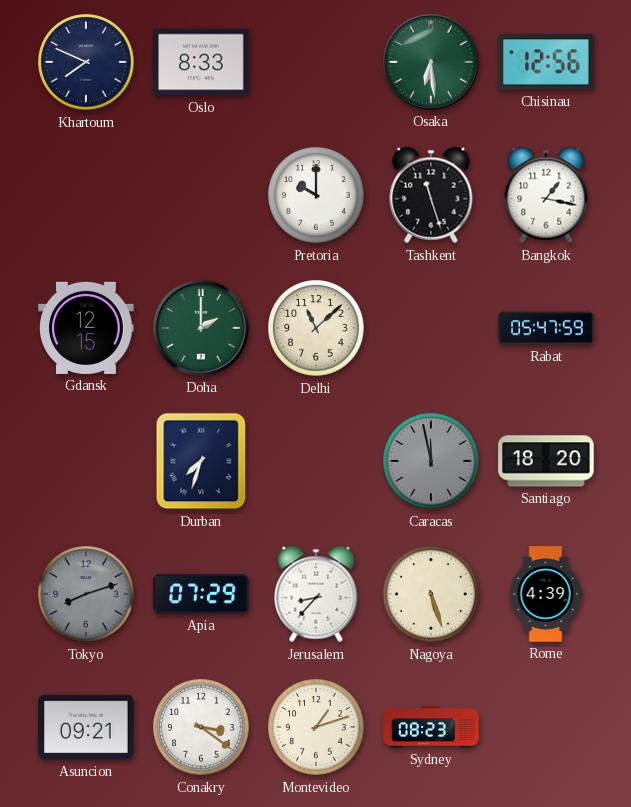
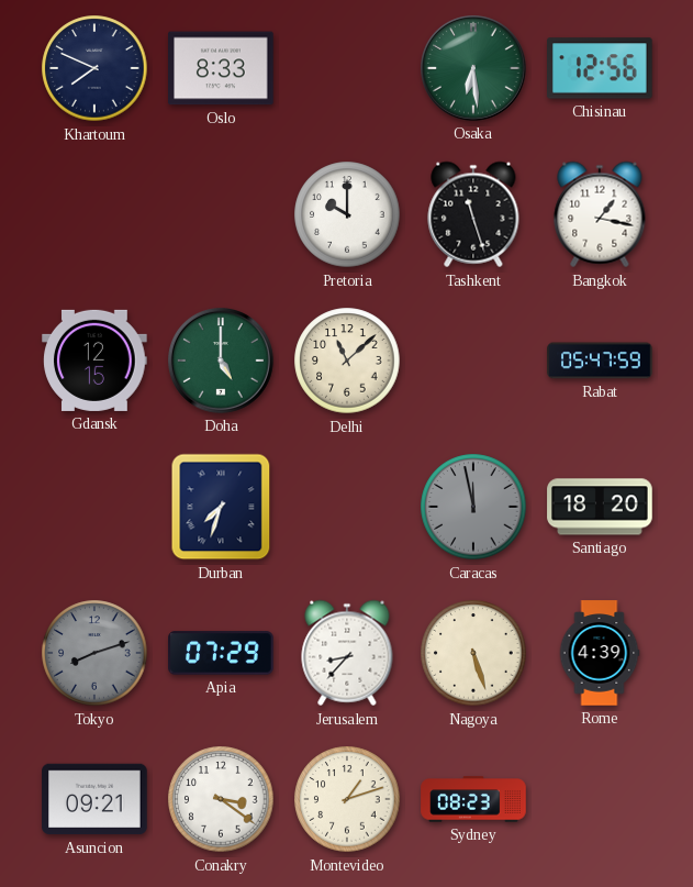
Doha: 2:00 -> 5:00
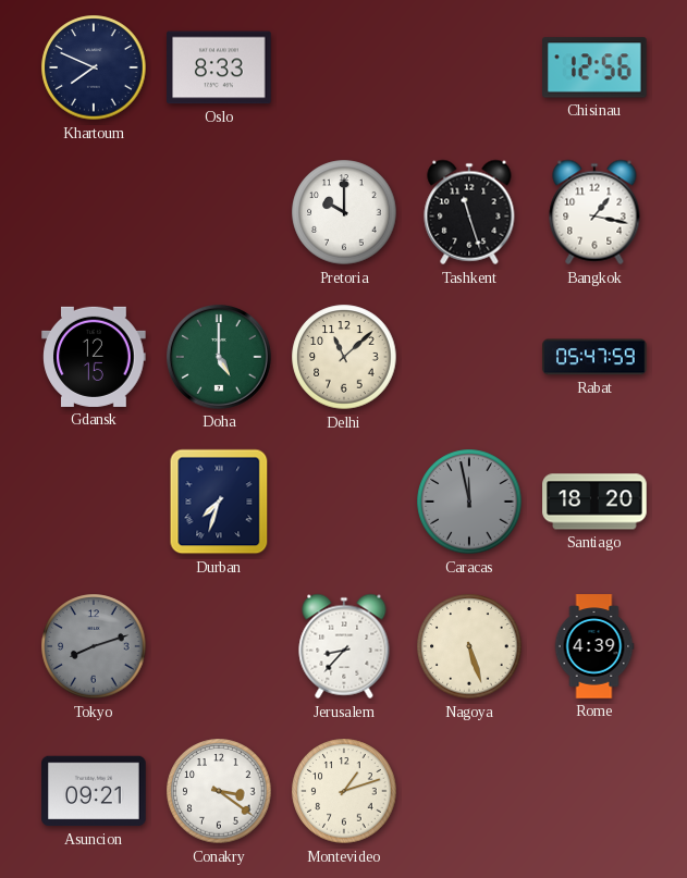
Osaka: 6:29 -> none
Apia: 07:29 -> none
Sydney: 08:23 -> none
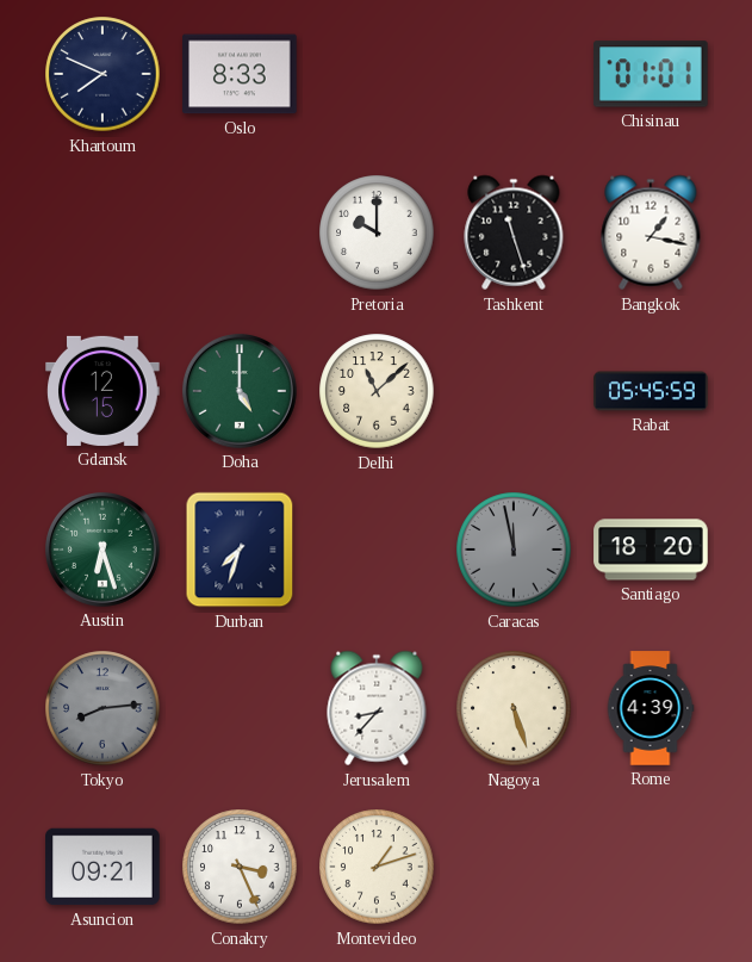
Chisinau: 12:56 -> 01:01
Rabat: 05:47 -> 05:45
Austin: none -> 6:27
Tokyo: 8:12 -> 8:14
Conakry: 3:21 -> 3:26
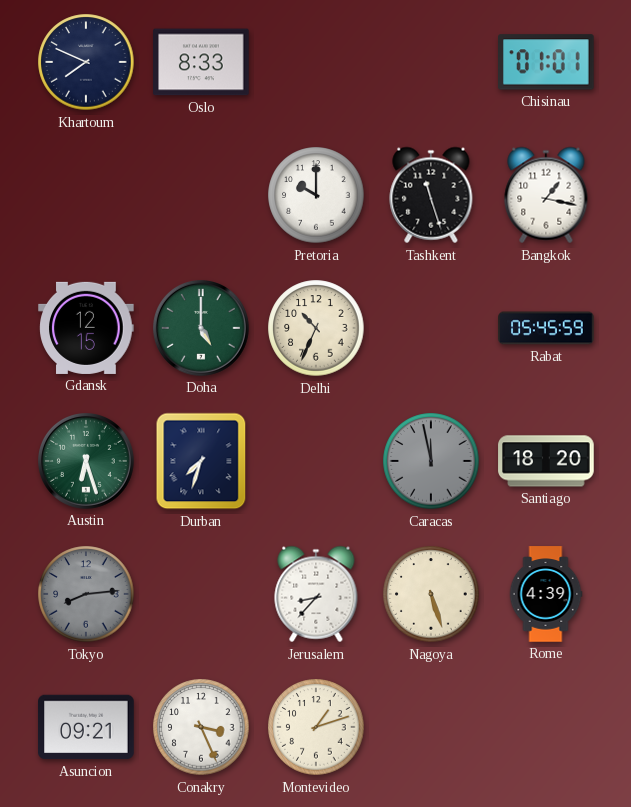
Delhi: 11:08 -> 10:34
